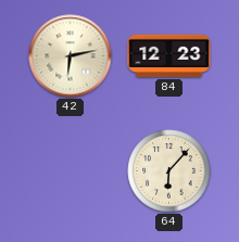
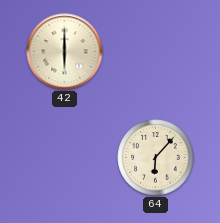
42: 6:13 -> 6:00
84: 12:23 -> none
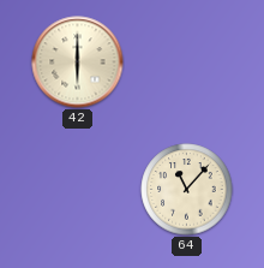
64: 6:07 -> 11:07
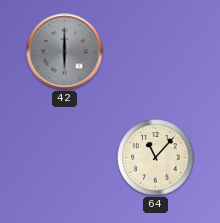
42 dial: cream -> grey
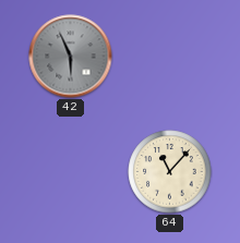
42: 6:00 -> 5:56
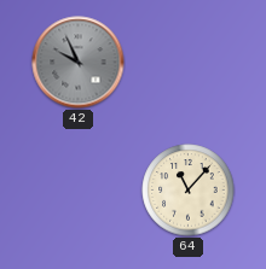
42: 5:56 -> 9:56
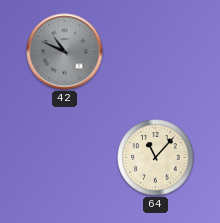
42: 9:56 -> 10:49
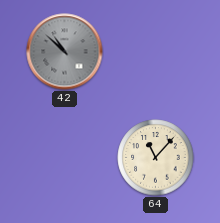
42: 10:49 -> 10:52
